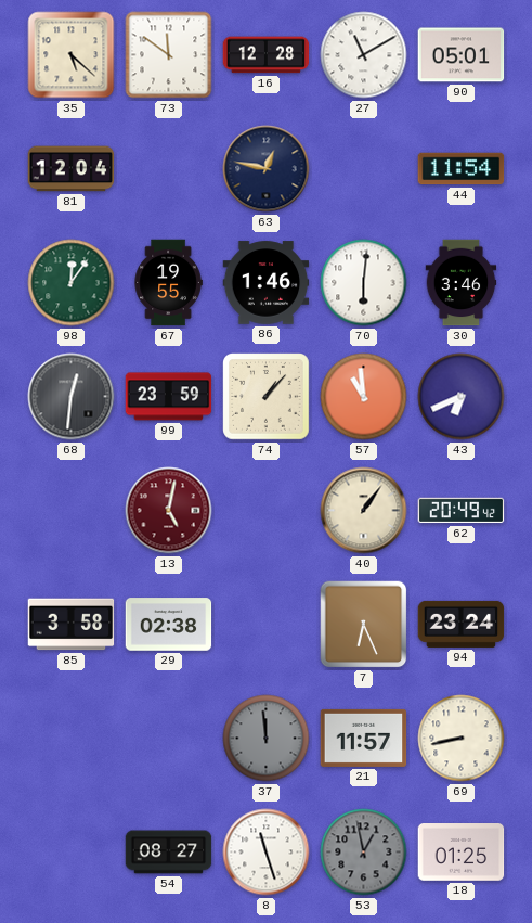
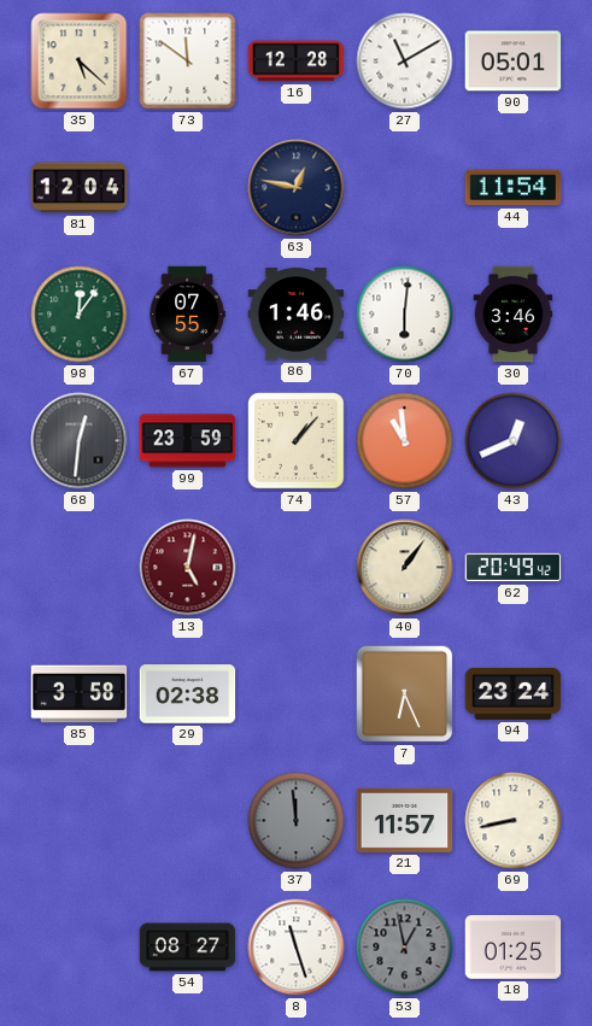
67: 19:55 -> 07:55
43: 6:41 -> 12:41
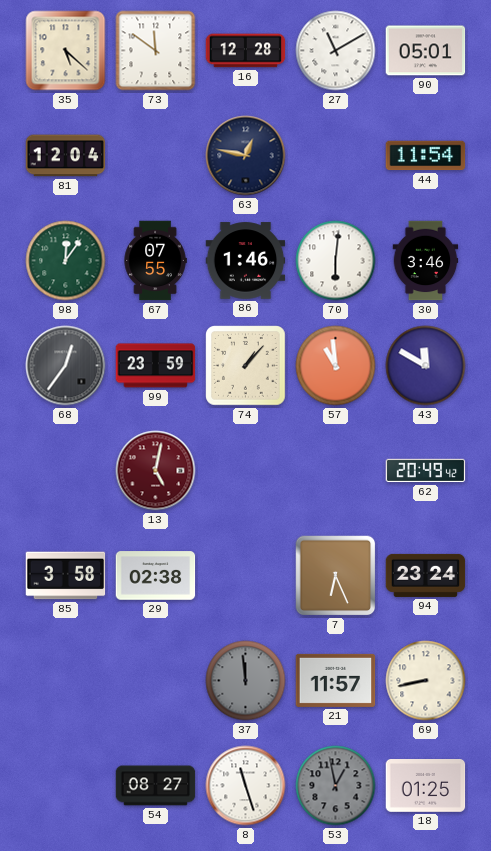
68: 12:31 -> 12:36
43: 12:41 -> 11:50
40: 1:06 -> none
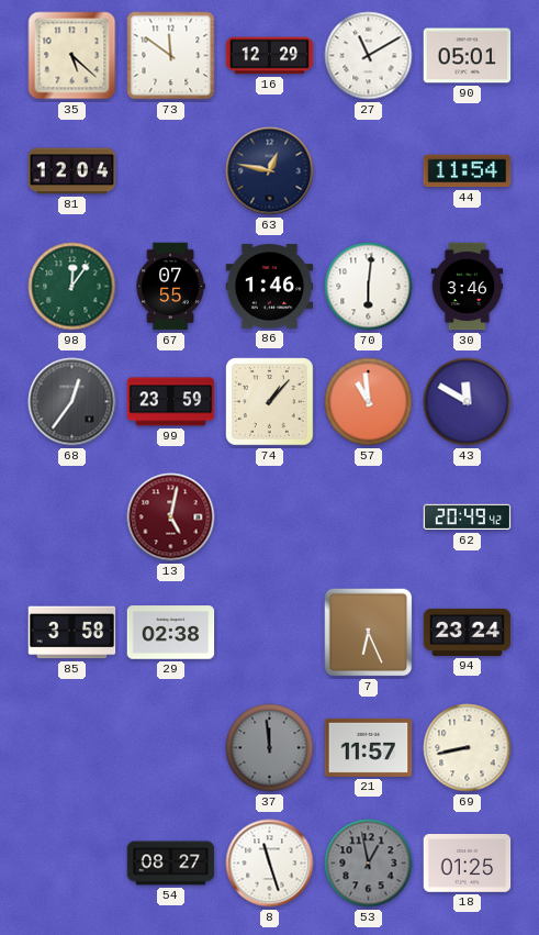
16: 12:28 -> 12:29
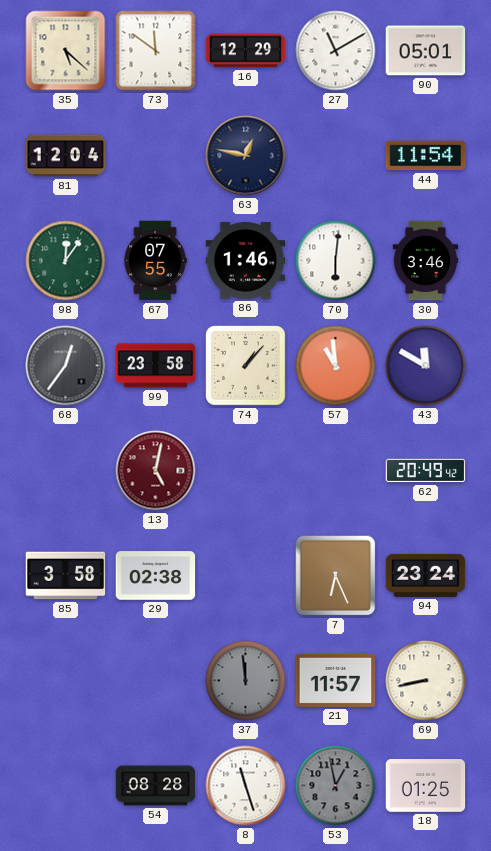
99: 23:59 -> 23:58
54: 08:27 -> 08:28
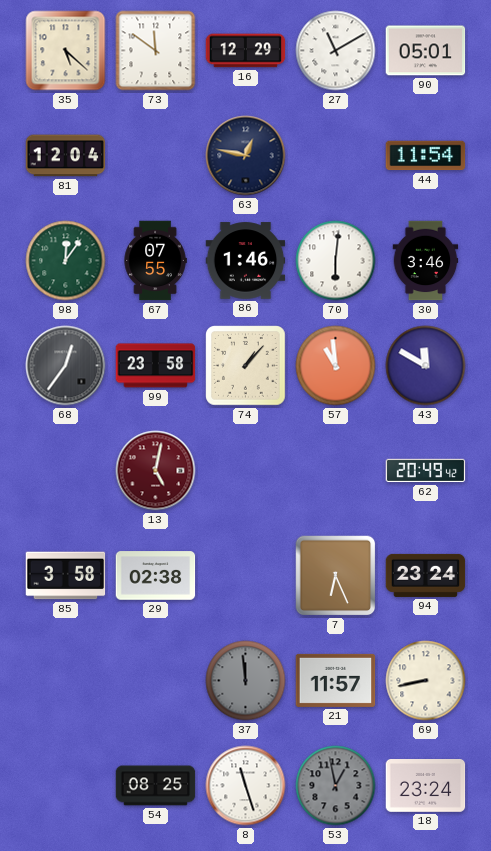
54: 08:28 -> 08:25
18: 01:25 -> 23:24
